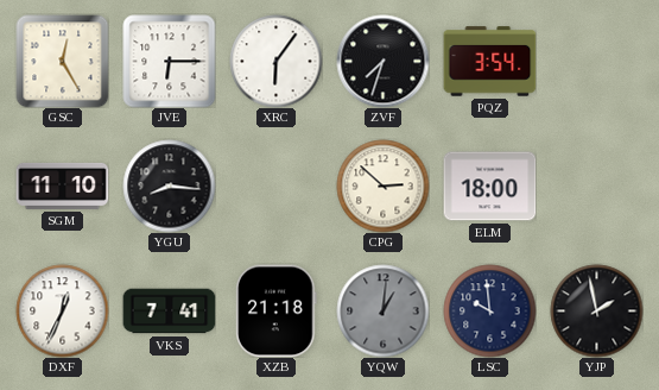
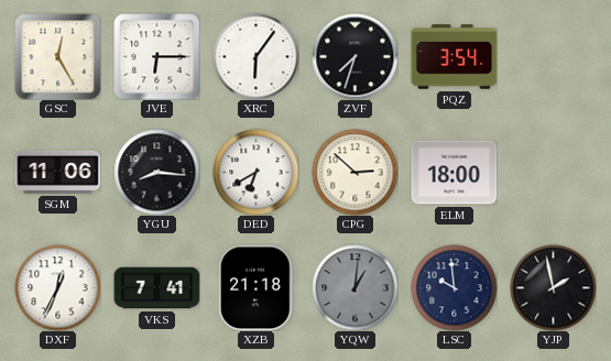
SGM: 11:10 -> 11:06
DED: none -> 6:40
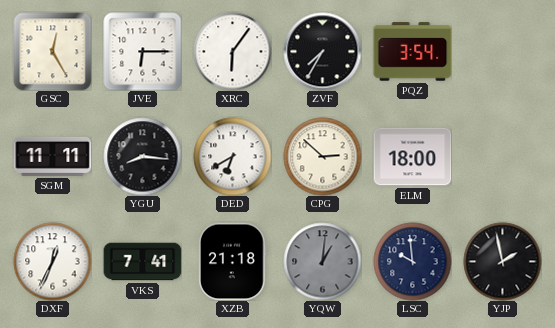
ZVF: 7:33 -> 7:35
SGM: 11:06 -> 11:11
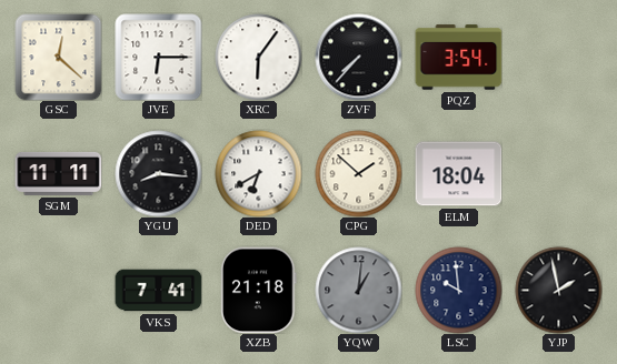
GSC: 12:25 -> 12:22
ZVF: 7:35 -> 7:37
CPG: 2:52 -> 1:52
ELM: 18:00 -> 18:04
DXF: 12:34 -> none
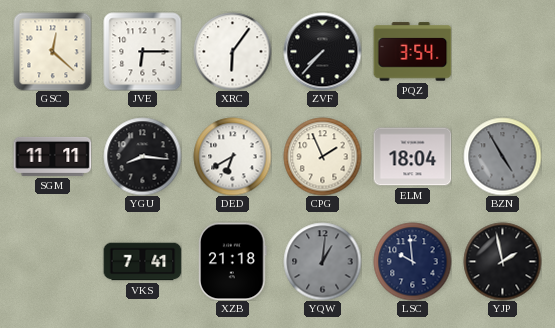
CPG: 1:52 -> 1:56
BZN: none -> 4:55
